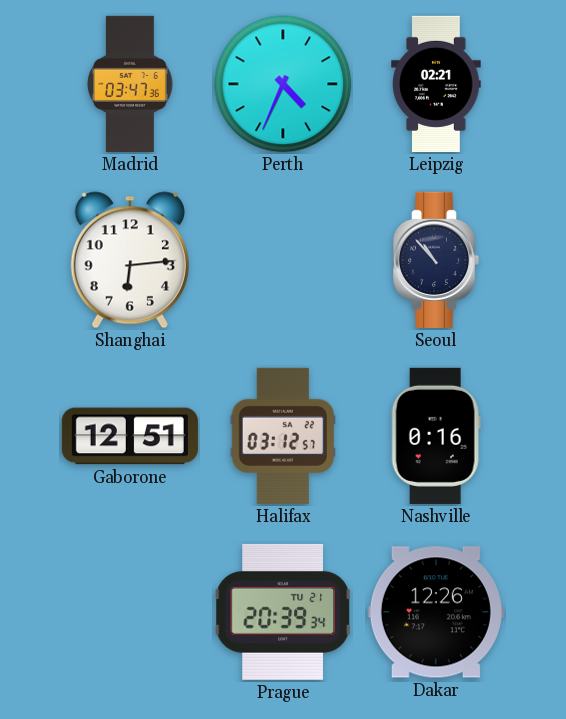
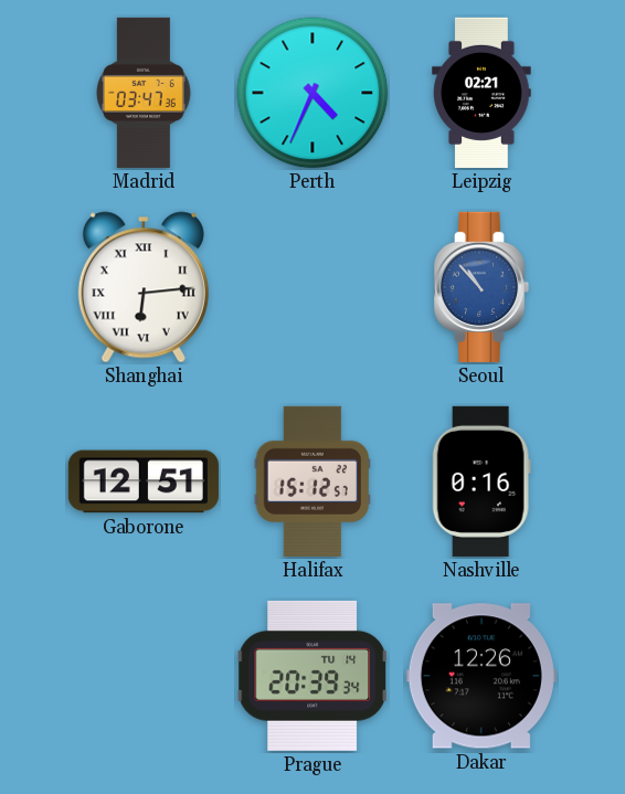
Shanghai numerals: Arabic -> Roman
Seoul dial: navy -> blue
Halifax: 03:12 -> 15:12
Prague date: TU 21 -> TU 14
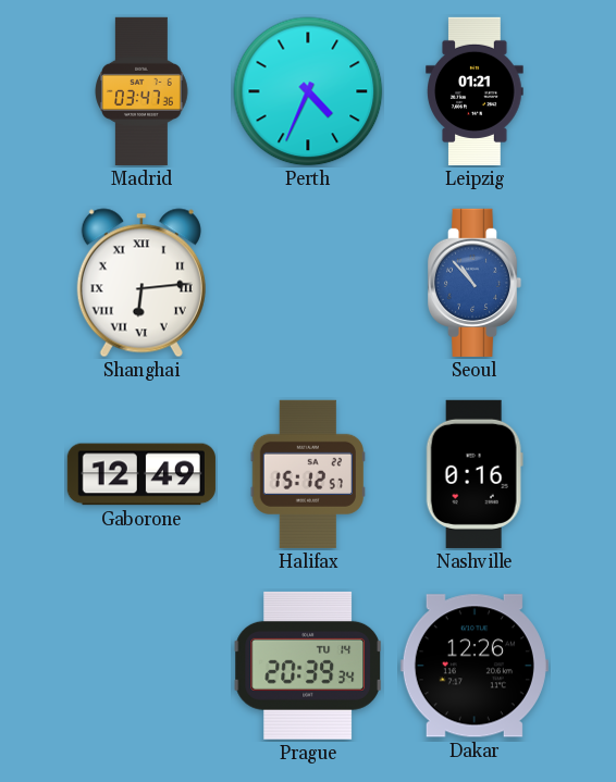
Leipzig: 02:21 -> 01:21
Gaborone: 12:51 -> 12:49
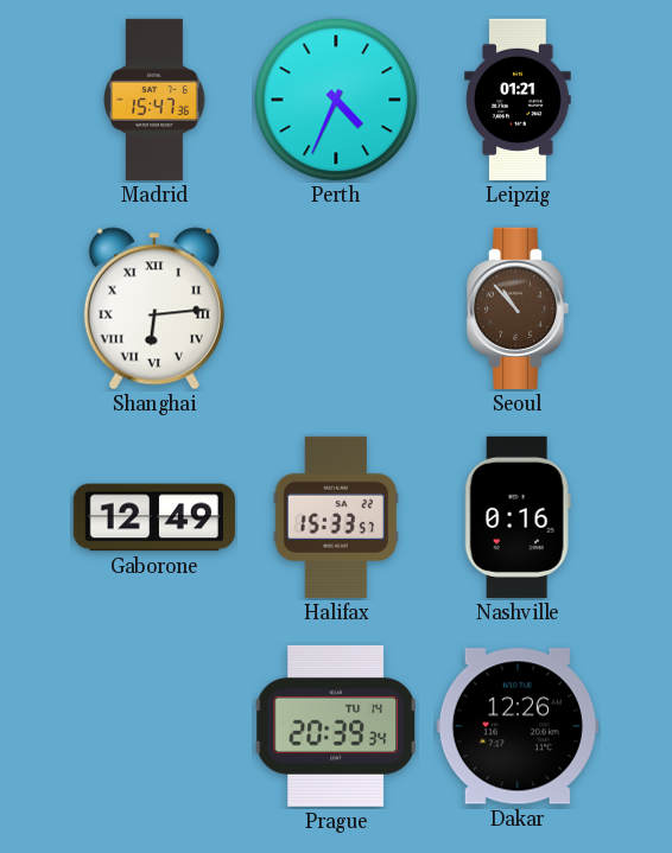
Madrid: 03:47 -> 15:47
Seoul dial: blue -> brown
Halifax: 15:12 -> 15:33
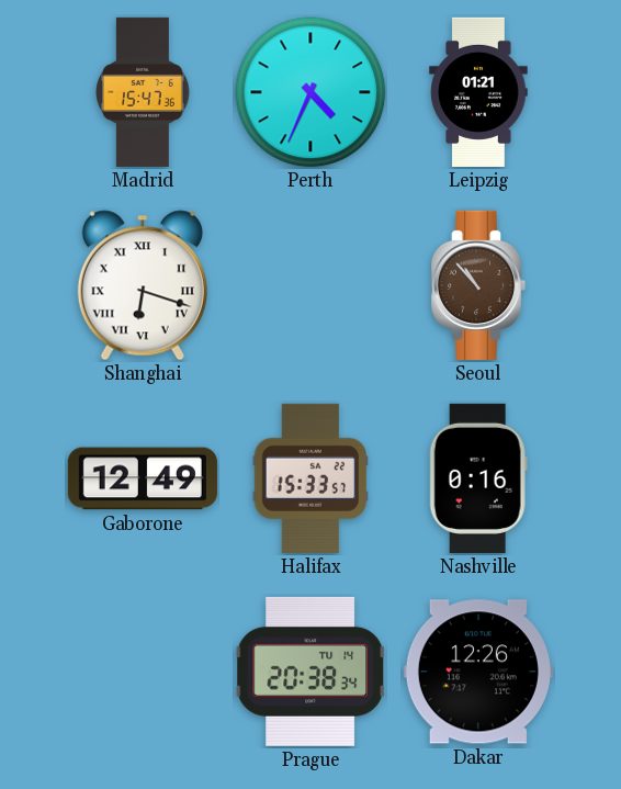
Shanghai: 6:14 -> 6:18
Prague: 20:39 -> 20:38
